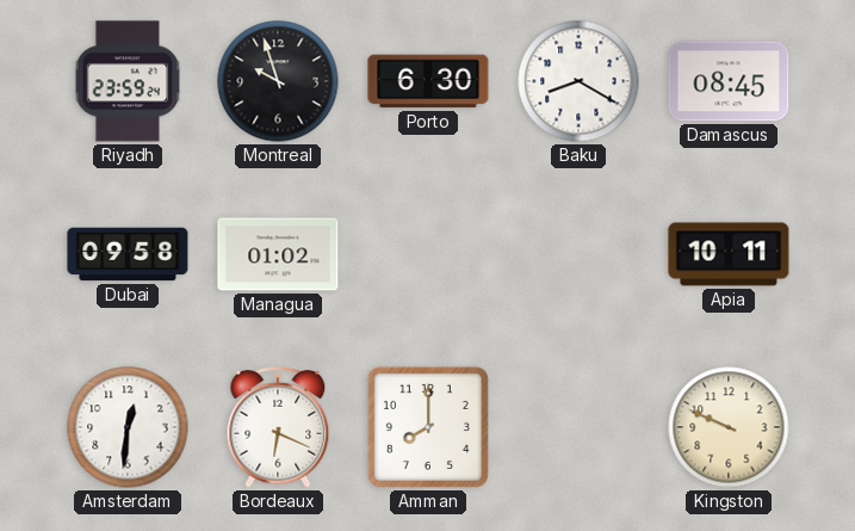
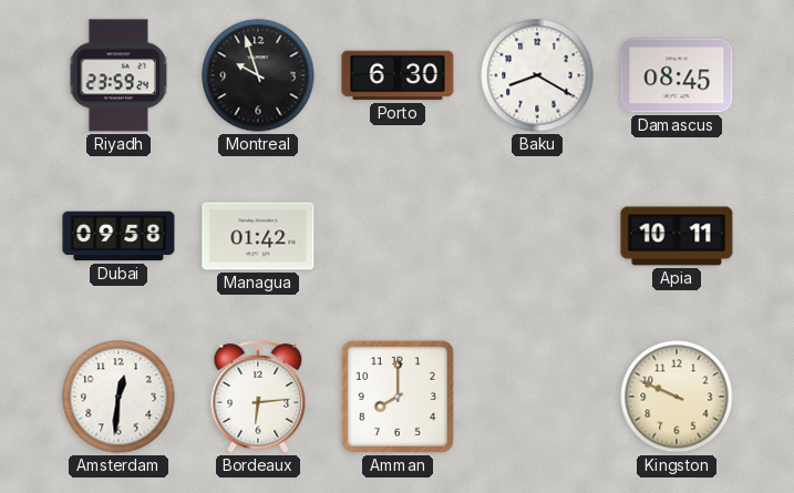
Managua: 01:02 -> 01:42
Bordeaux: 6:19 -> 6:14
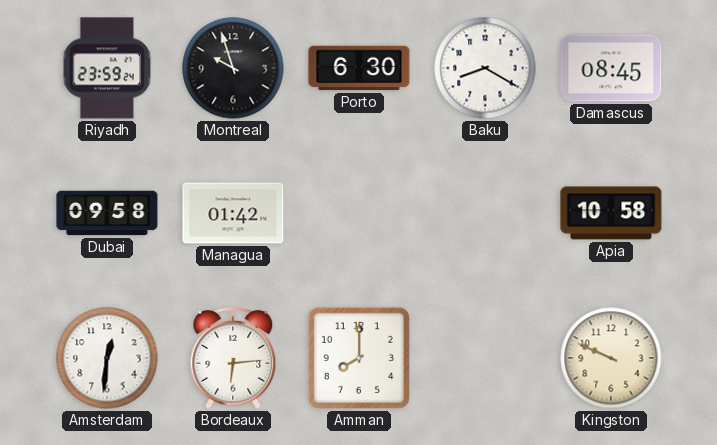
Apia: 10:11 -> 10:58
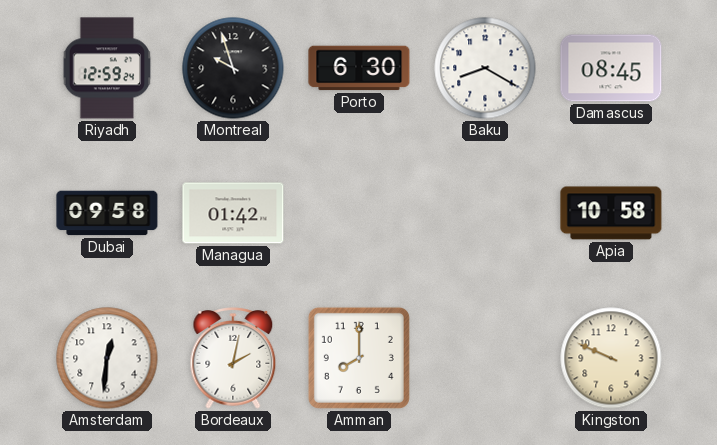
Riyadh: 23:59 -> 12:59
Bordeaux: 6:14 -> 2:02
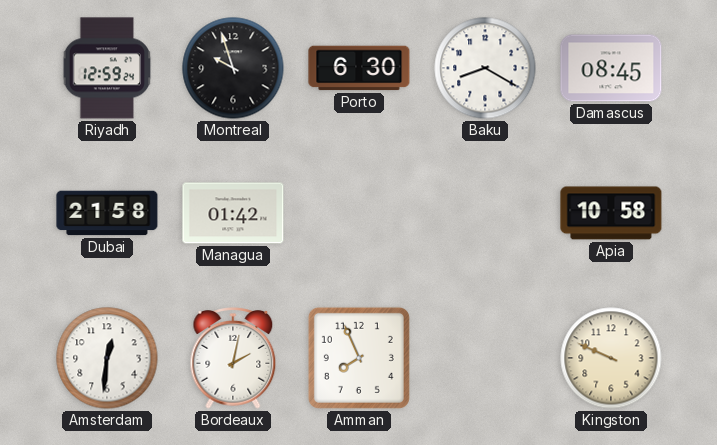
Dubai: 09:58 -> 21:58
Amman: 8:00 -> 7:56
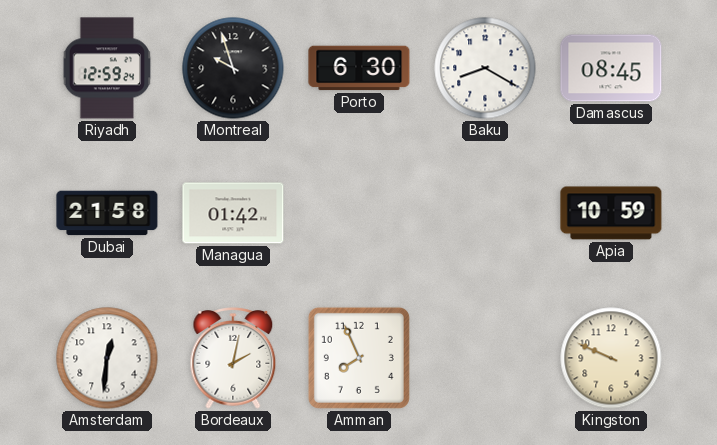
Apia: 10:58 -> 10:59
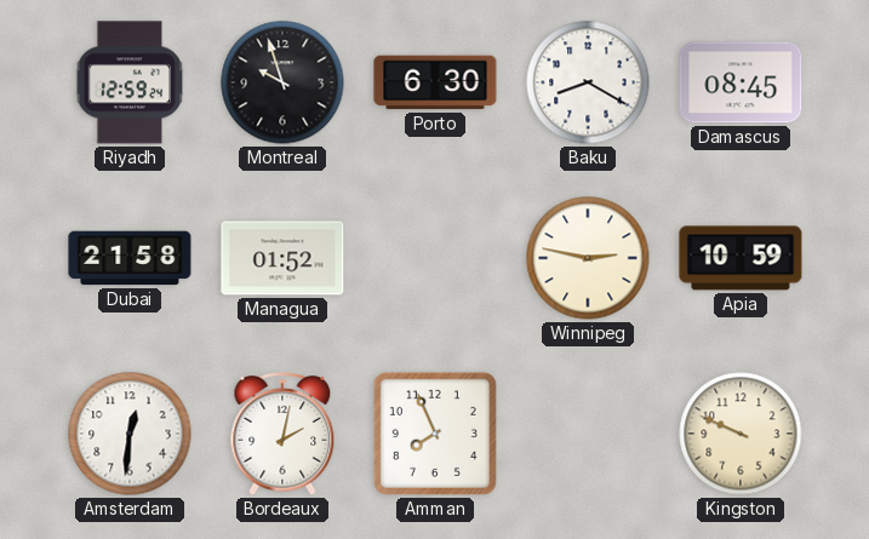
Managua: 01:42 -> 01:52
Winnipeg: none -> 2:47
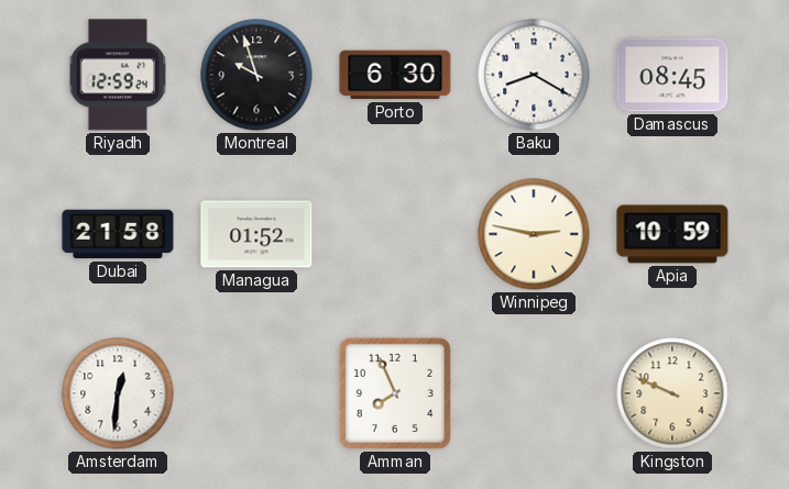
Bordeaux: 2:02 -> none
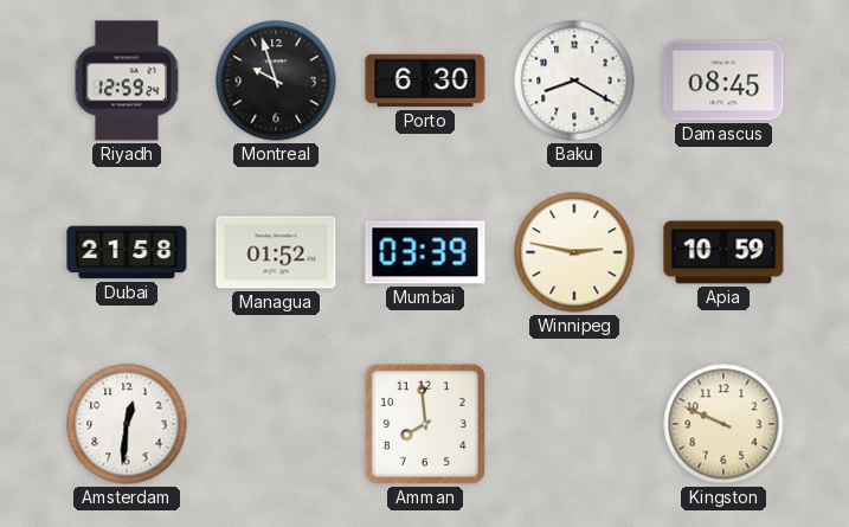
Mumbai: none -> 03:39
Amman: 7:56 -> 7:59
